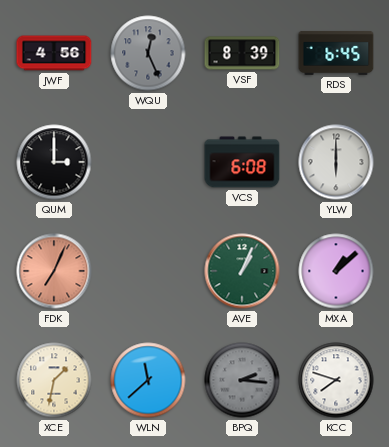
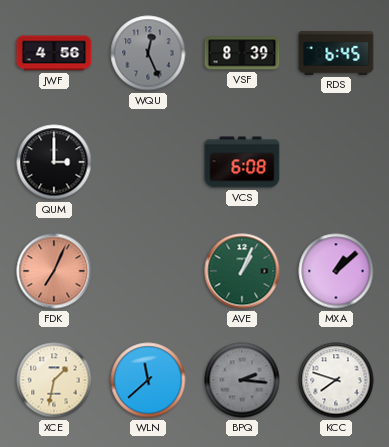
YLW: 6:00 -> none
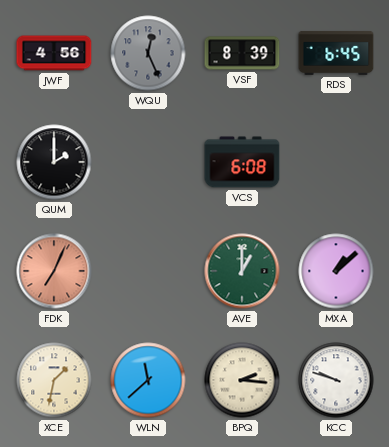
QUM: 3:00 -> 2:00
AVE: 1:04 -> 1:00
BPQ dial: grey -> cream
KCC: 7:48 -> 9:48
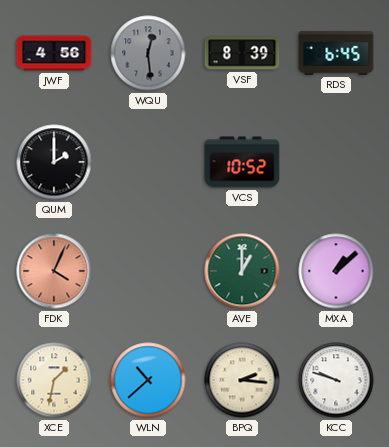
WQU: 12:26 -> 12:29
VCS: 6:08 -> 10:52
FDK: 7:04 -> 4:04
WLN: 11:38 -> 10:38
